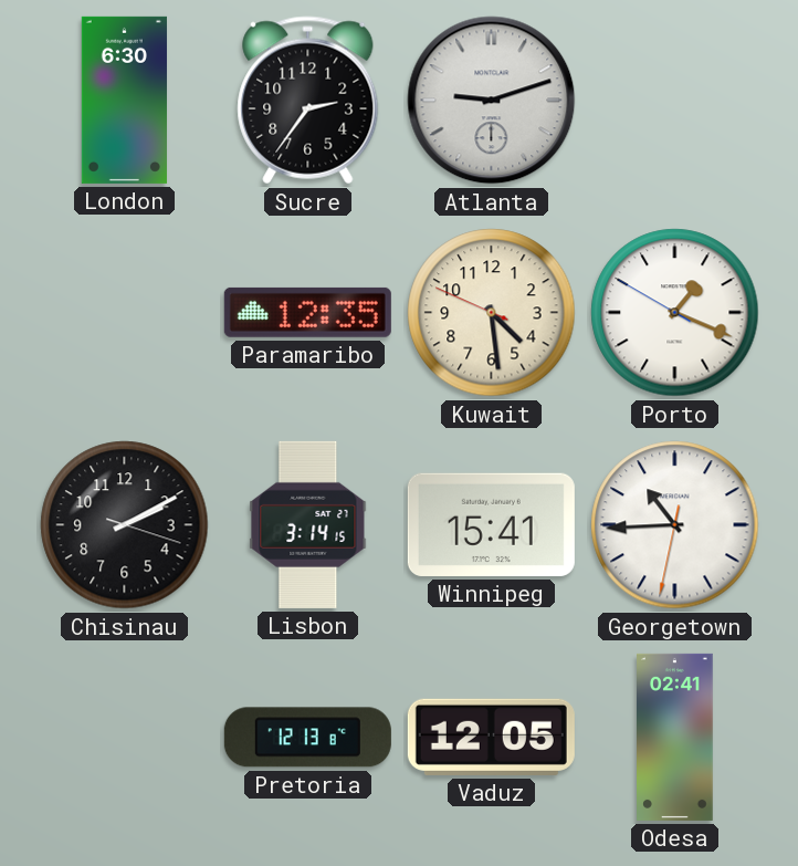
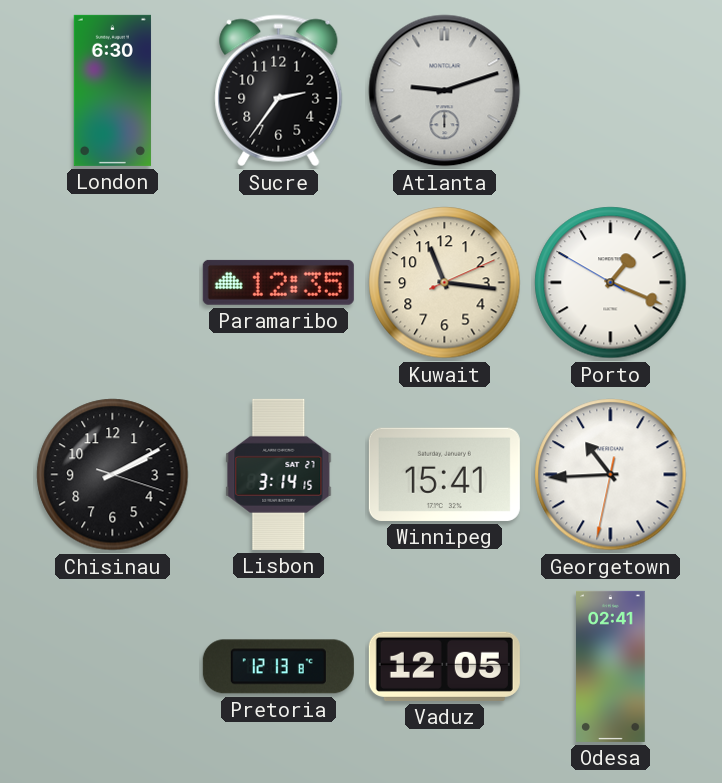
Kuwait: 4:28 -> 11:16
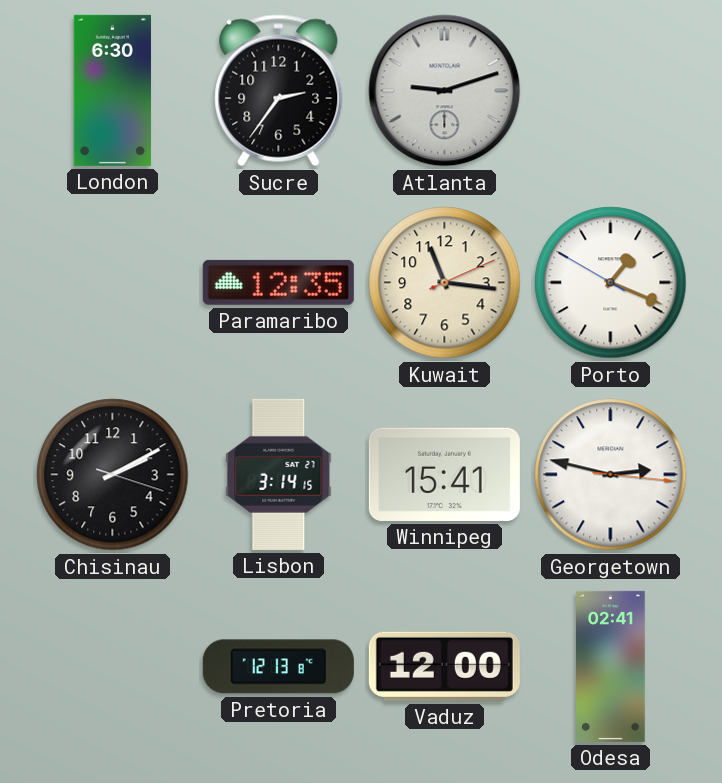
Georgetown: 10:44 -> 2:47
Vaduz: 12:05 -> 12:00
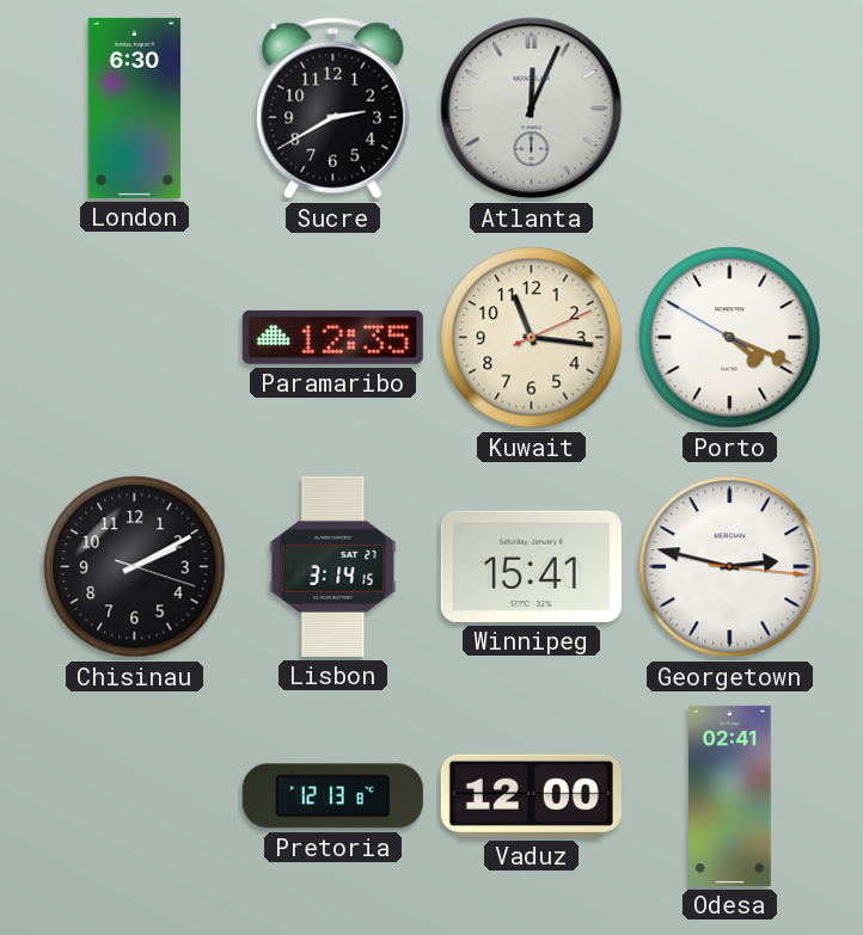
Sucre: 2:36 -> 2:40
Atlanta: 9:12 -> 12:04
Porto: 1:18 -> 4:18
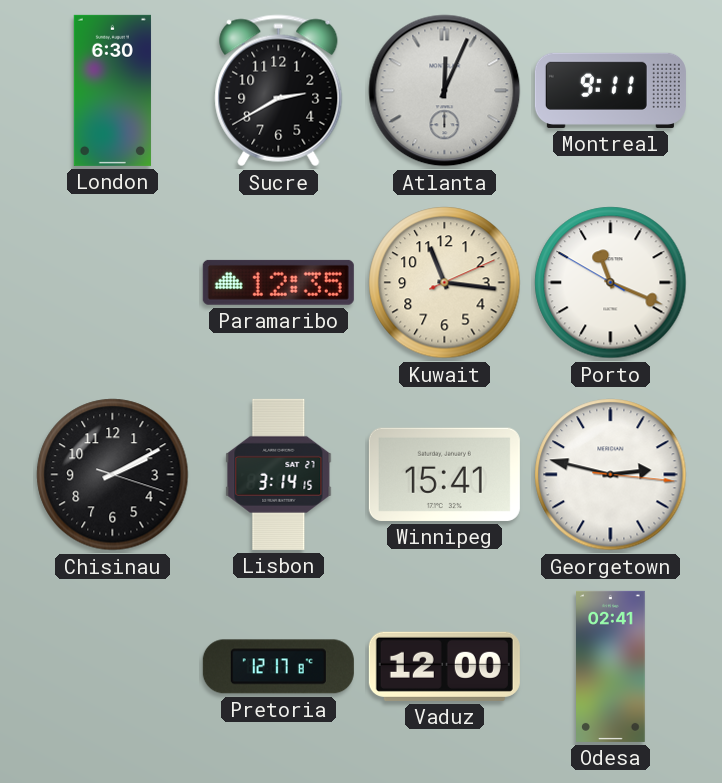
Montreal: none -> 9:11
Porto: 4:18 -> 11:18
Pretoria: 12:13 -> 12:17
